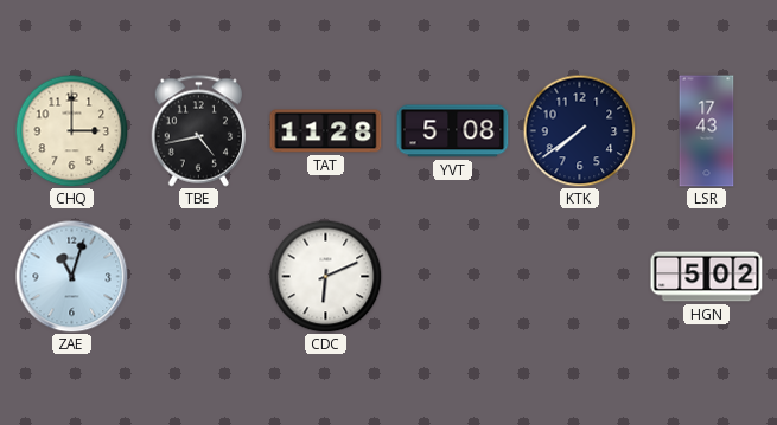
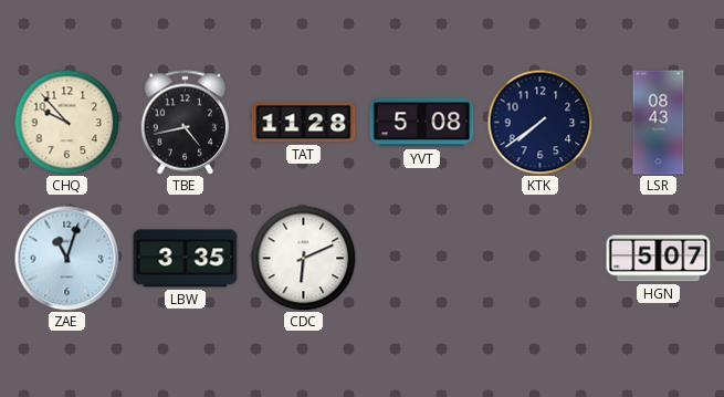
CHQ: 3:00 -> 9:53
LSR: 17:43 -> 08:43
LBW: none -> 3:35
HGN: 5:02 -> 5:07
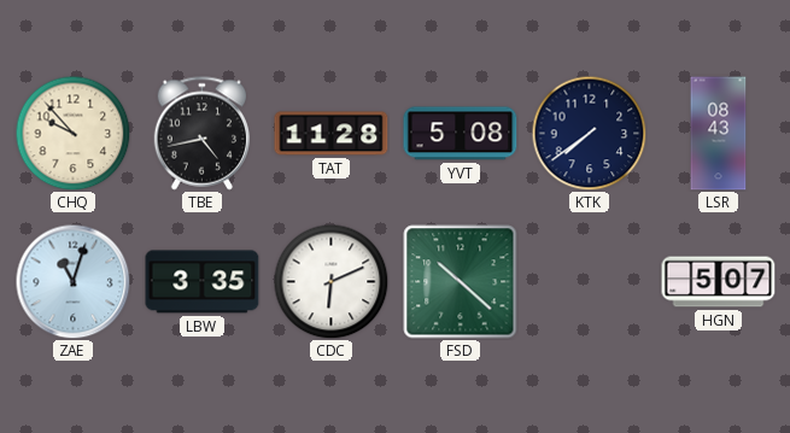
FSD: none -> 10:22
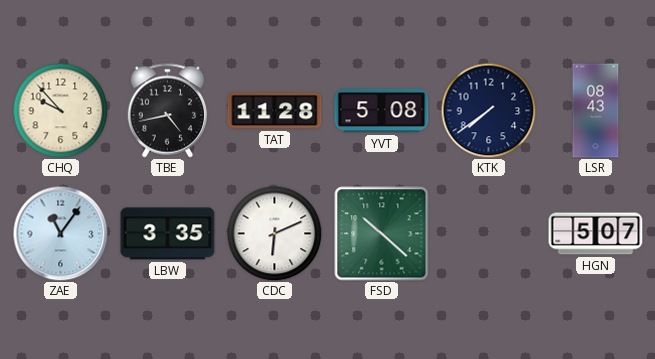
ZAE: 11:03 -> 11:06
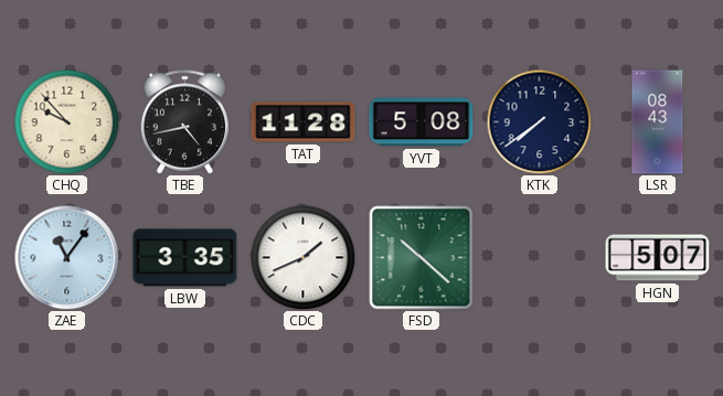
CDC: 6:11 -> 1:41
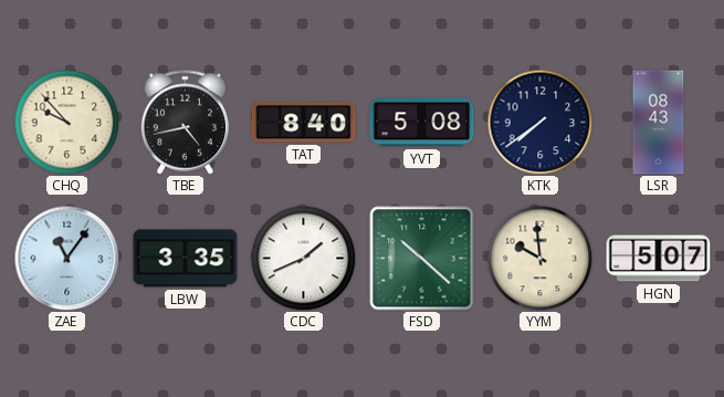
TAT: 11:28 -> 8:40
YYM: none -> 9:59
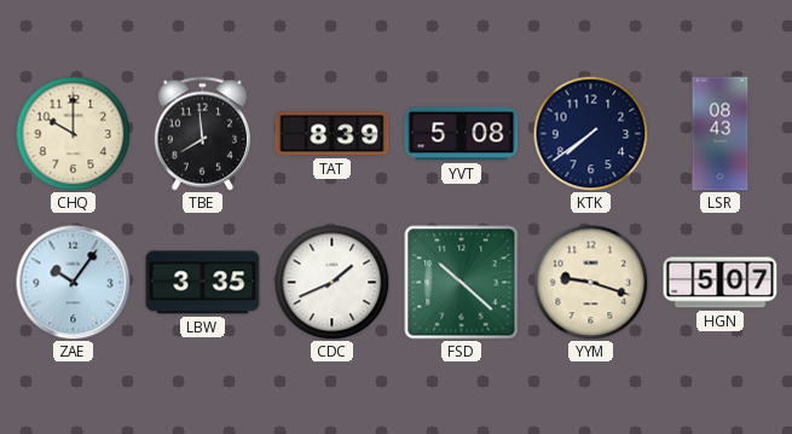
CHQ: 9:53 -> 10:00
TBE: 4:43 -> 7:59
TAT: 8:40 -> 8:39
ZAE: 11:06 -> 10:06
YYM: 9:59 -> 9:18
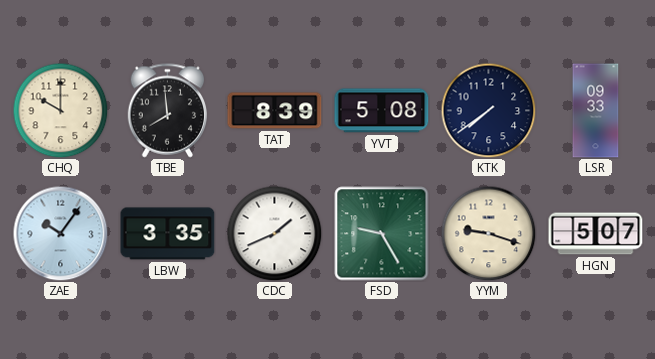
LSR: 08:43 -> 09:33
FSD: 10:22 -> 9:25
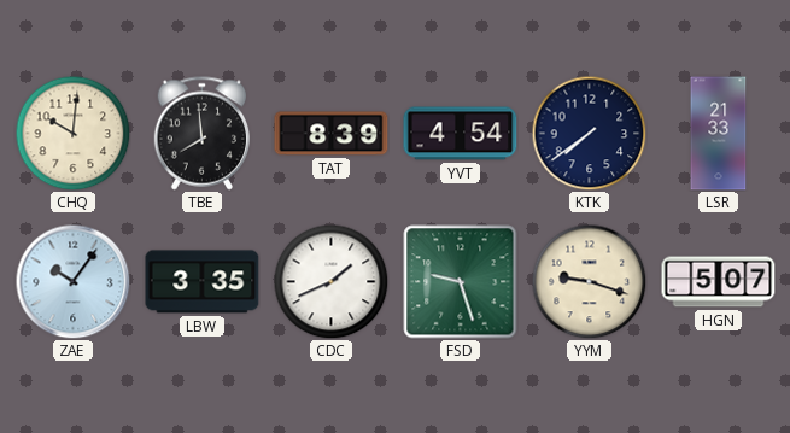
CHQ: 10:00 -> 10:01
YVT: 5:08 -> 4:54
LSR: 09:33 -> 21:33
FSD: 9:25 -> 9:27
